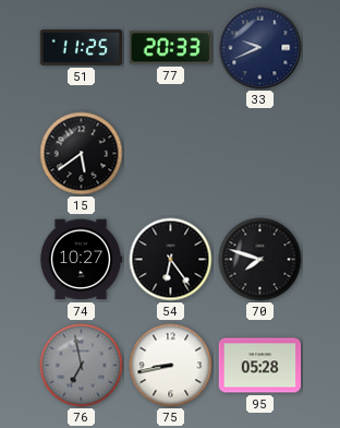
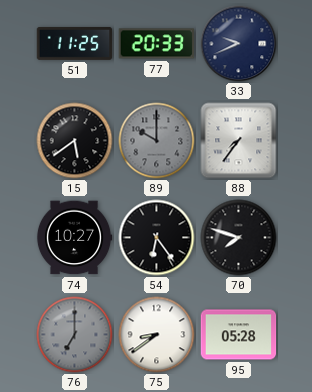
89: none -> 10:00
88: none -> 7:36
76: 6:58 -> 7:00
75: 8:43 -> 8:39
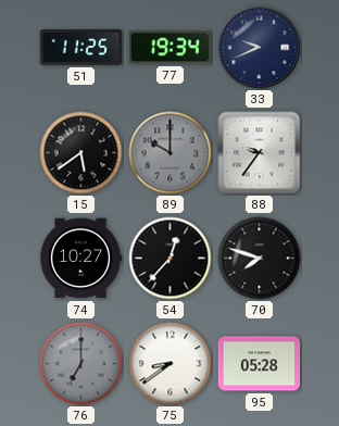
77: 20:33 -> 19:34
88: 7:36 -> 9:36
54: 6:24 -> 12:37
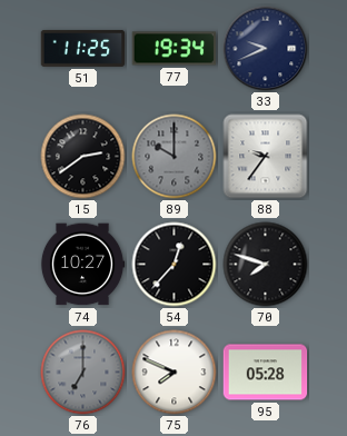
15: 5:39 -> 2:39
75: 8:39 -> 7:49
